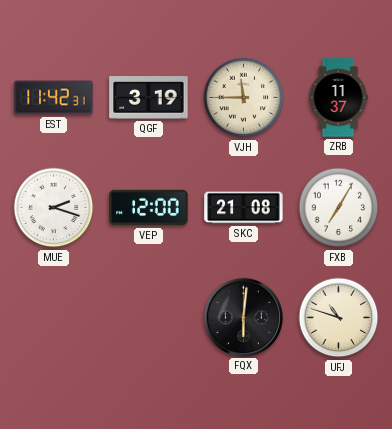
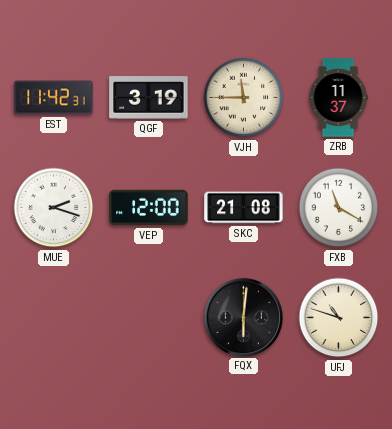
FXB: 7:05 -> 11:20
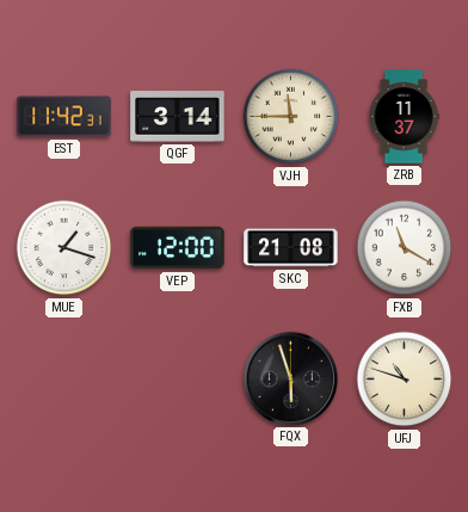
QGF: 3:19 -> 3:14
MUE: 2:18 -> 1:18
FQX: 6:01 -> 5:57
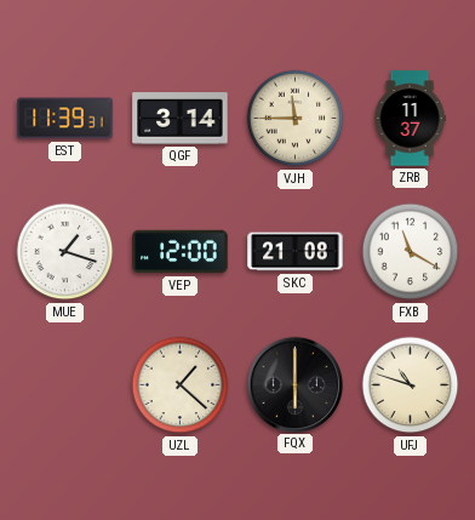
EST: 11:42 -> 11:39
UZL: none -> 1:22
FQX: 5:57 -> 6:00
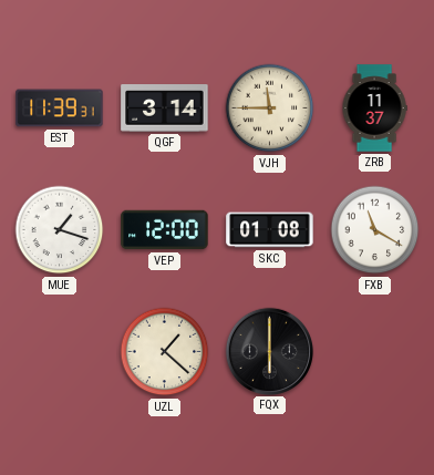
SKC: 21:08 -> 01:08
UFJ: 10:48 -> none
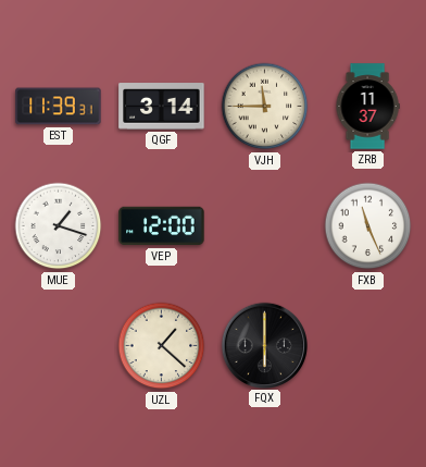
SKC: 01:08 -> none
FXB: 11:20 -> 11:26
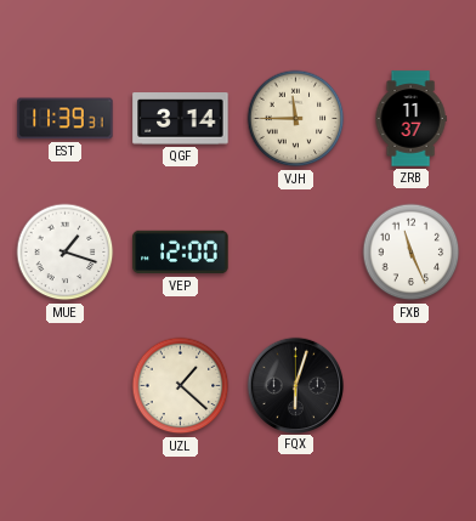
FQX: 6:00 -> 6:03
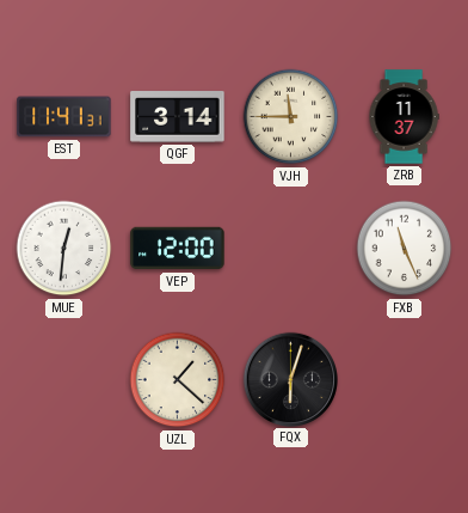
EST: 11:39 -> 11:41
MUE: 1:18 -> 12:31
